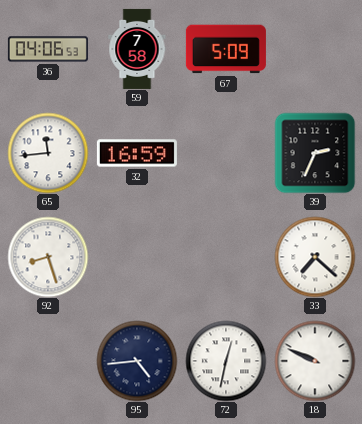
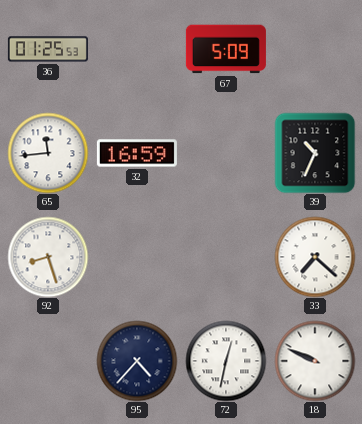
36: 04:06 -> 01:25
59: 7:58 -> none
39: 2:34 -> 10:34
95: 4:44 -> 4:37
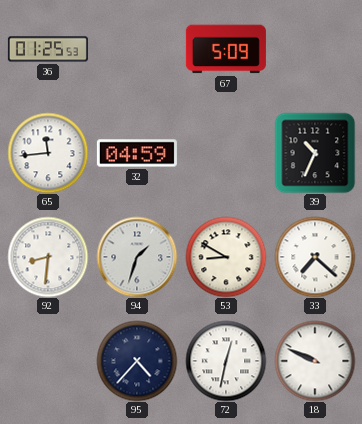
32: 16:59 -> 04:59
92: 8:27 -> 8:31
94: none -> 1:33
53: none -> 8:50
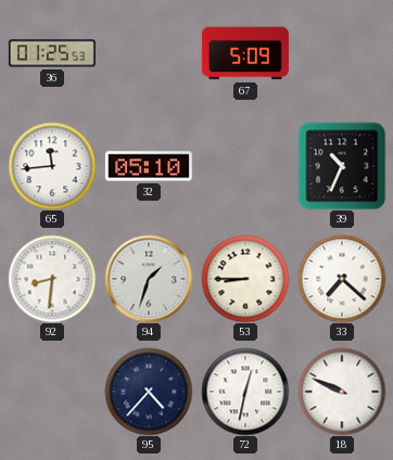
32: 04:59 -> 05:10
53: 8:50 -> 8:45
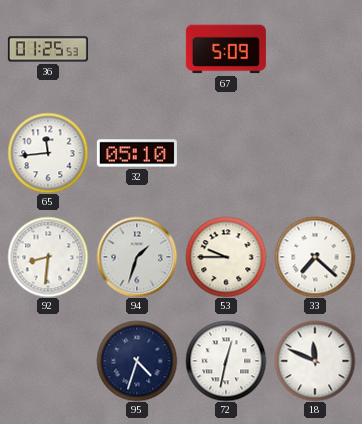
39: 10:34 -> none
53: 8:45 -> 9:45
95: 4:37 -> 4:33
18: 9:49 -> 11:49
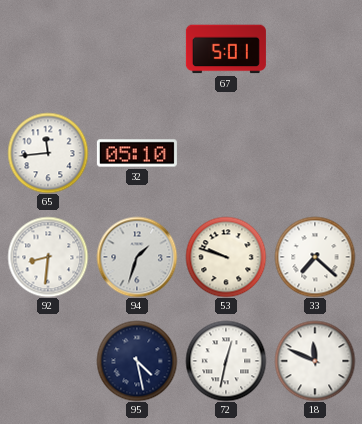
36: 01:25 -> none
67: 5:09 -> 5:01
53: 9:45 -> 9:48
95: 4:33 -> 4:28
